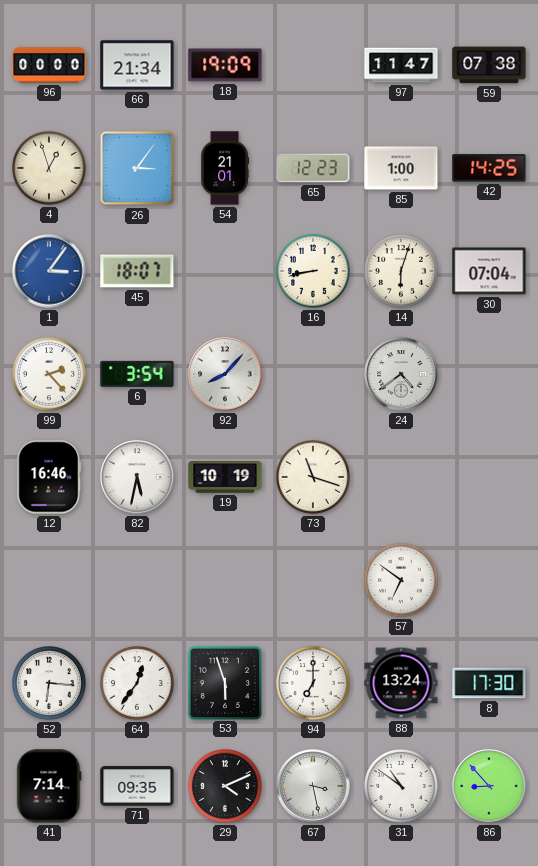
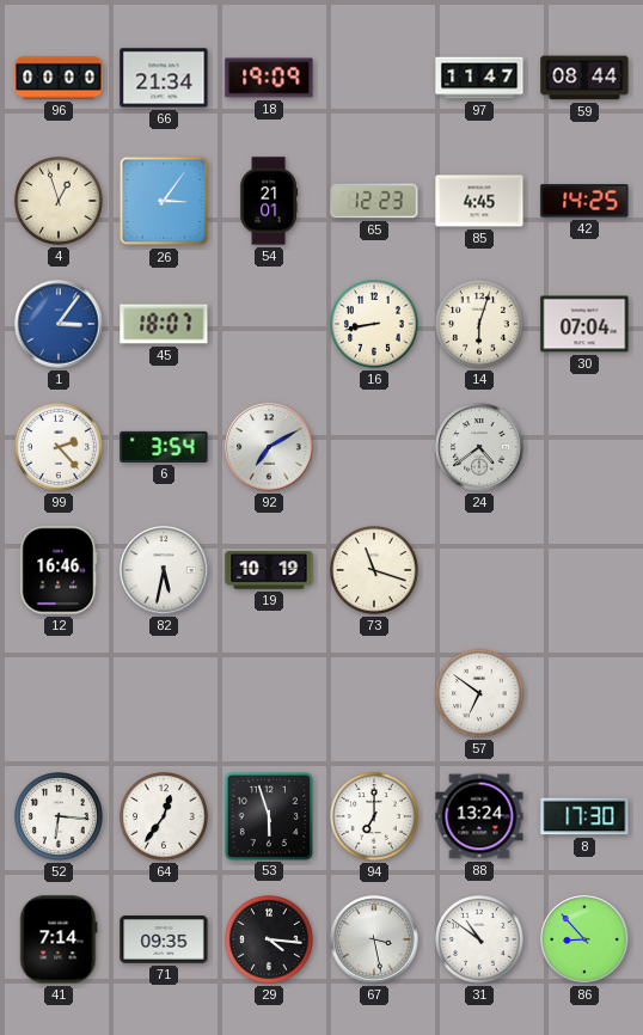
59: 07:38 -> 08:44
85: 1:00 -> 4:45
92: 8:07 -> 7:10
29: 4:11 -> 4:16
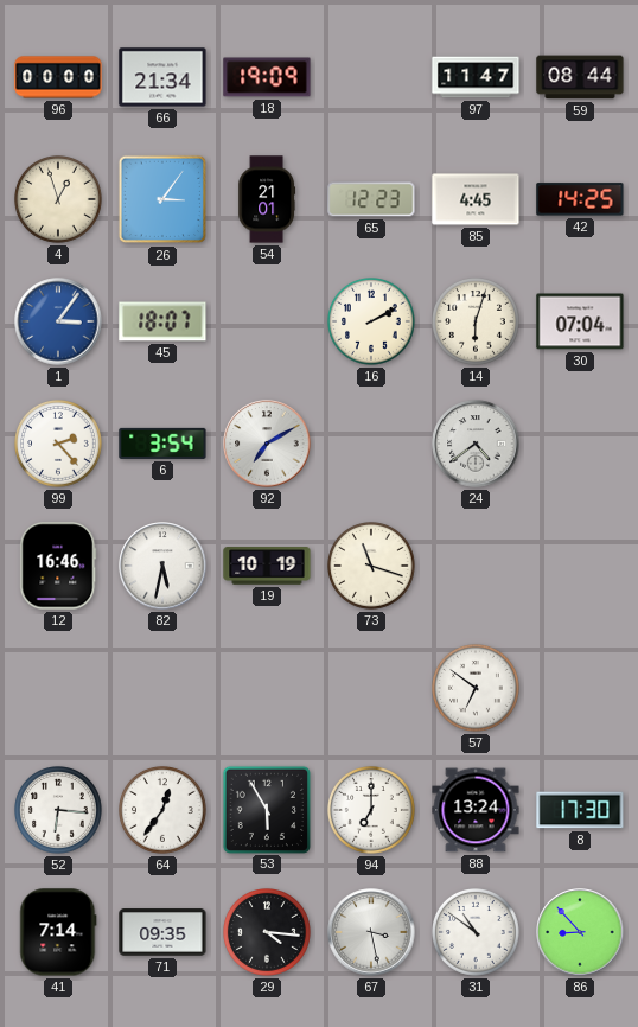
16: 8:43 -> 2:10
53: 5:57 -> 5:55
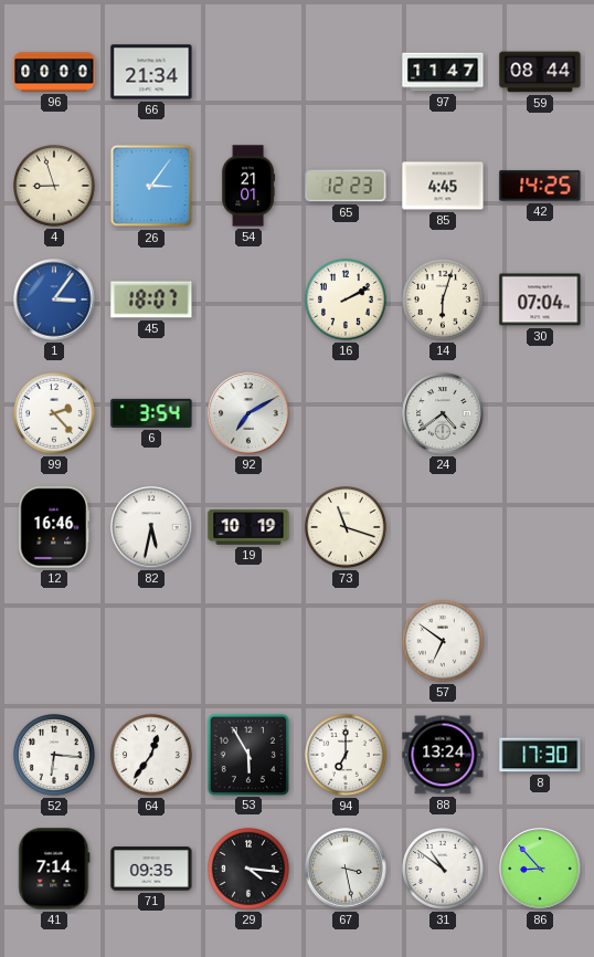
18: 19:09 -> none
4: 12:57 -> 8:57
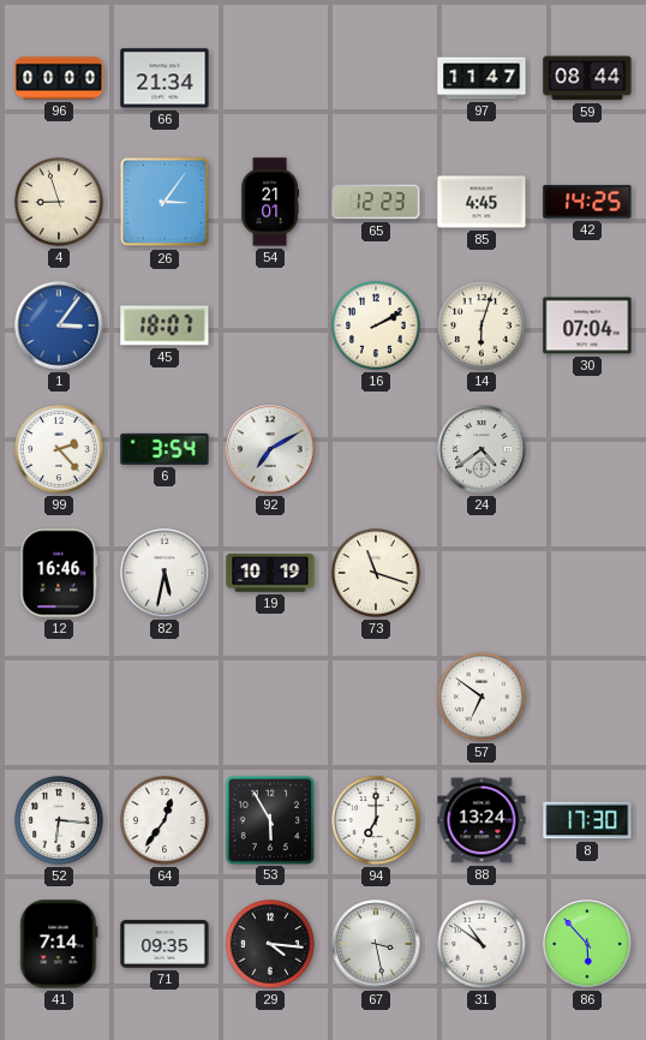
86: 8:53 -> 5:53
